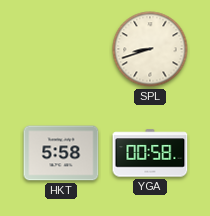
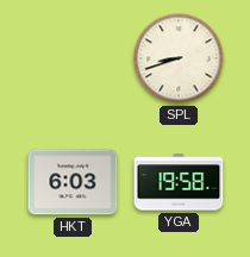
HKT: 5:58 -> 6:03
YGA: 00:58 -> 19:58
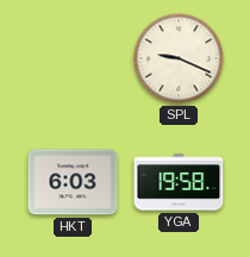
SPL: 8:42 -> 9:19
